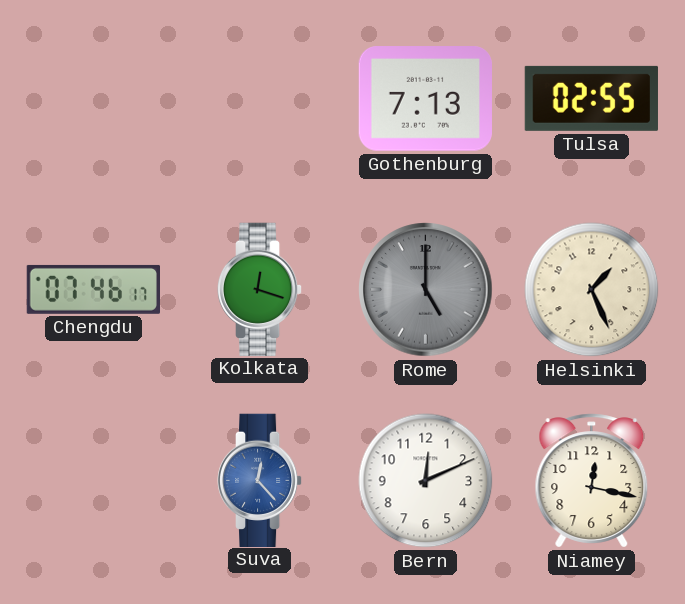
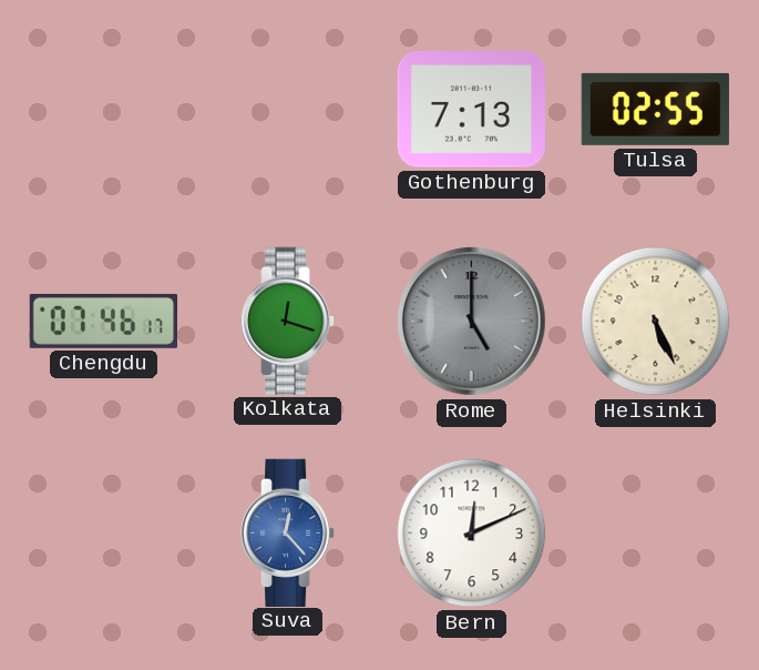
Helsinki: 1:26 -> 5:26
Niamey: 12:17 -> none
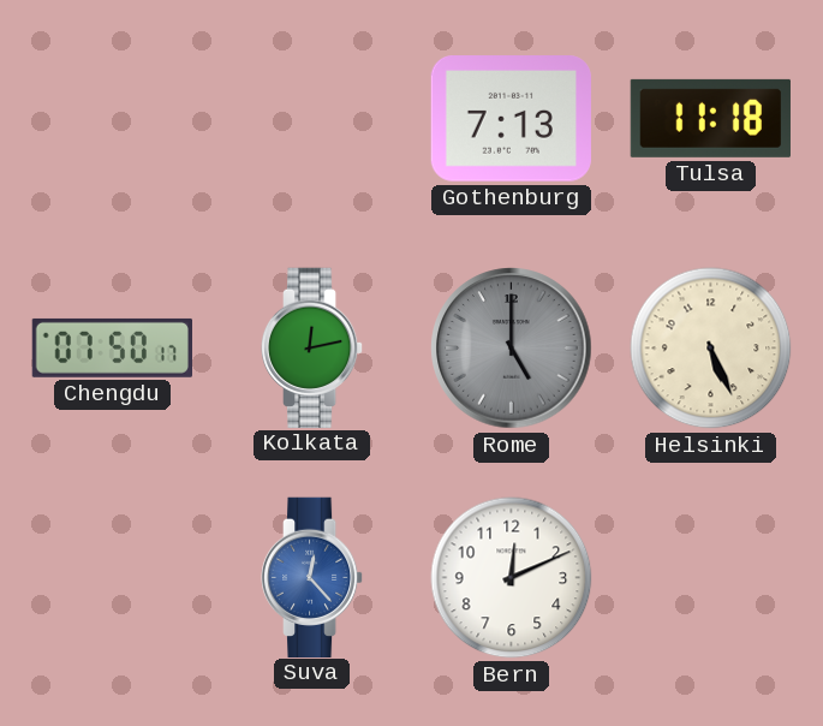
Tulsa: 02:55 -> 11:18
Chengdu: 07:46 -> 07:50
Kolkata: 12:18 -> 12:13
